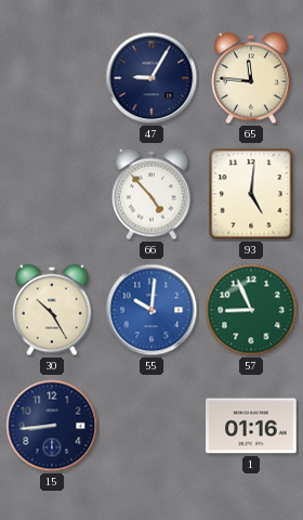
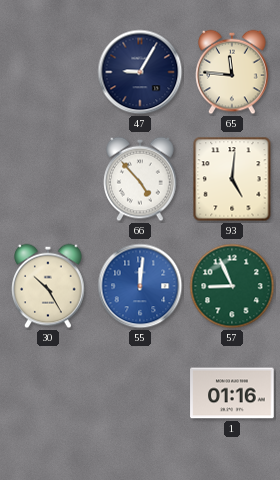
55: 10:01 -> 12:01
15: 8:44 -> none
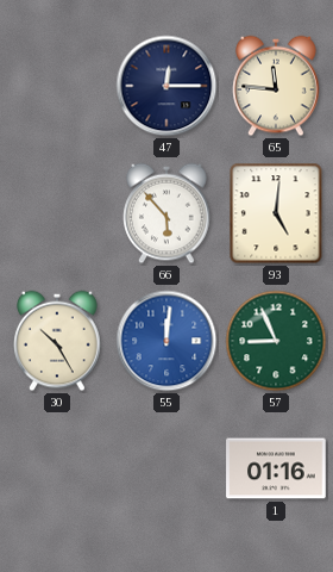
47: 9:05 -> 12:15
66: 4:53 -> 5:53
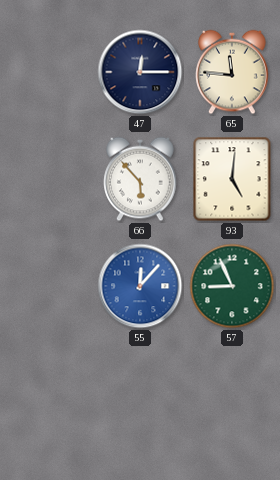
30: 10:25 -> none
55: 12:01 -> 12:07
1: 01:16 -> none
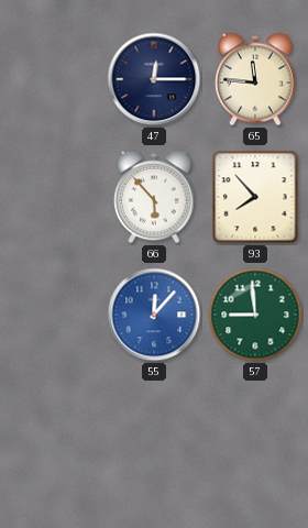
93: 5:01 -> 7:53
57: 8:56 -> 8:59
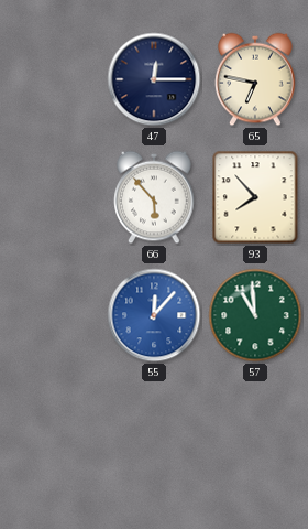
65: 11:46 -> 6:47
57: 8:59 -> 10:59
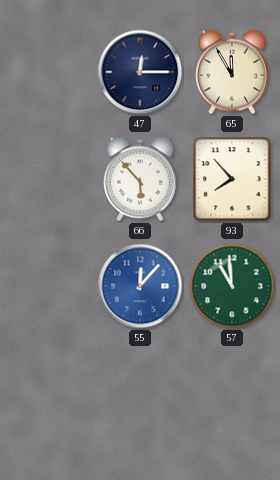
65: 6:47 -> 11:55
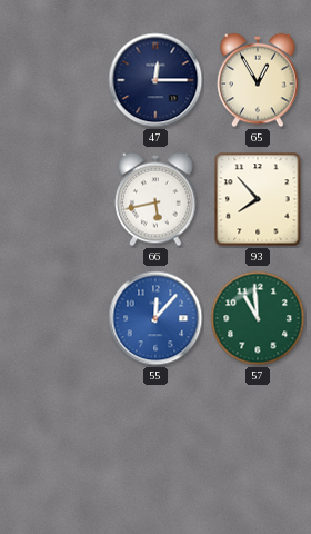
65: 11:55 -> 12:55
66: 5:53 -> 5:43
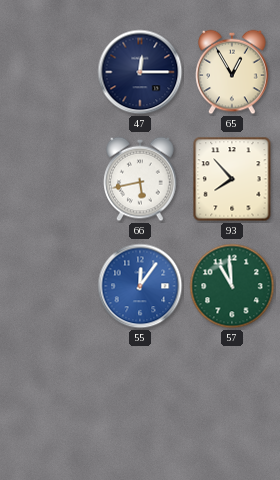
55: 12:07 -> 12:06
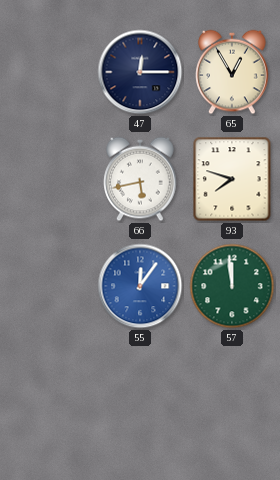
93: 7:53 -> 7:48
57: 10:59 -> 11:59
